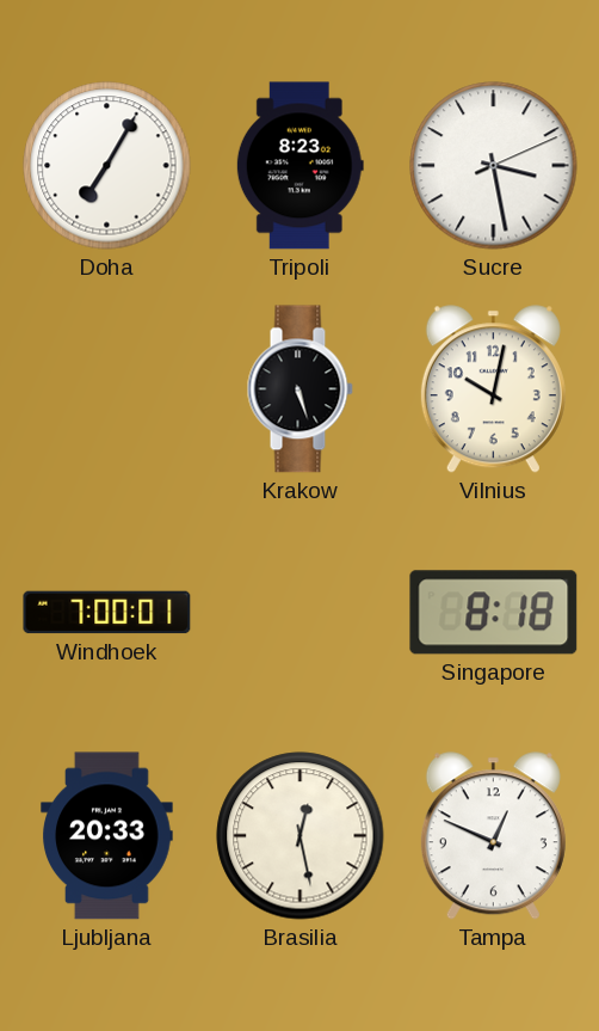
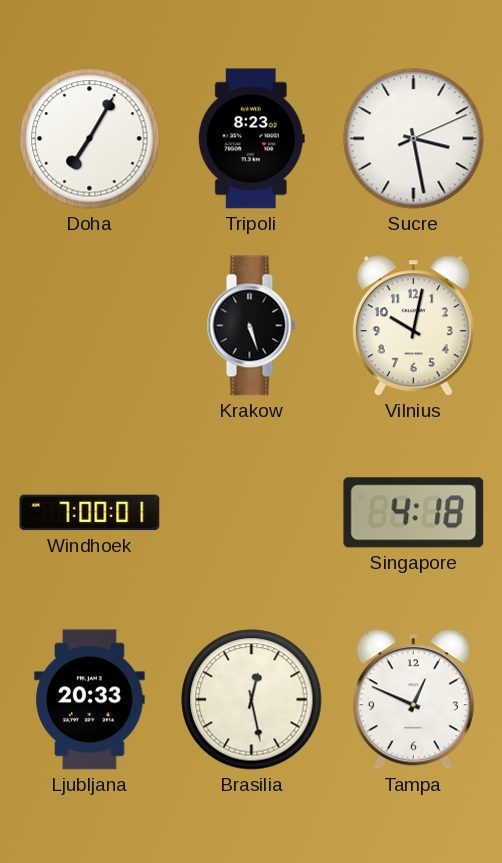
Singapore: 8:18 -> 4:18
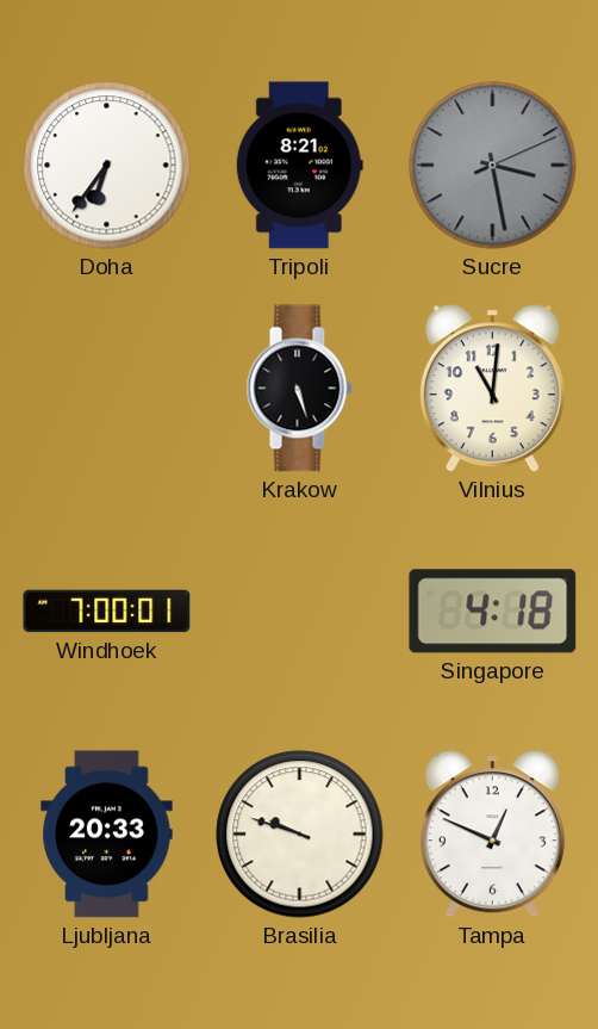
Doha: 7:05 -> 6:36
Tripoli: 8:23 -> 8:21
Sucre dial: white -> grey
Vilnius: 10:02 -> 11:01
Brasilia: 12:28 -> 9:48
